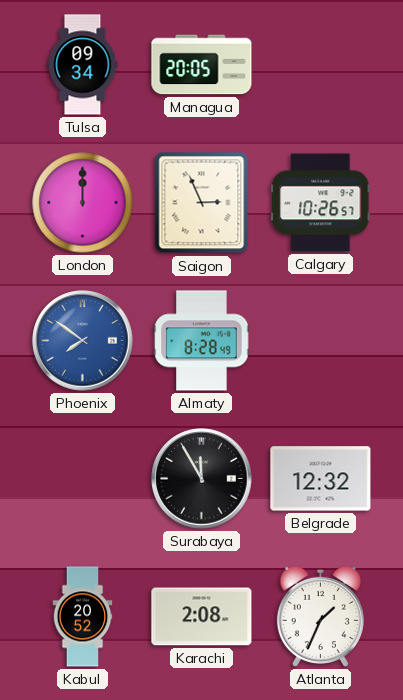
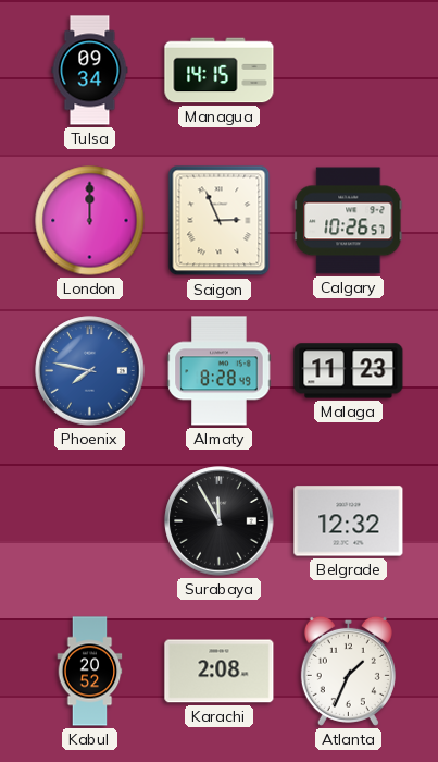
Managua: 20:05 -> 14:15
Phoenix: 7:51 -> 7:47
Malaga: none -> 11:23
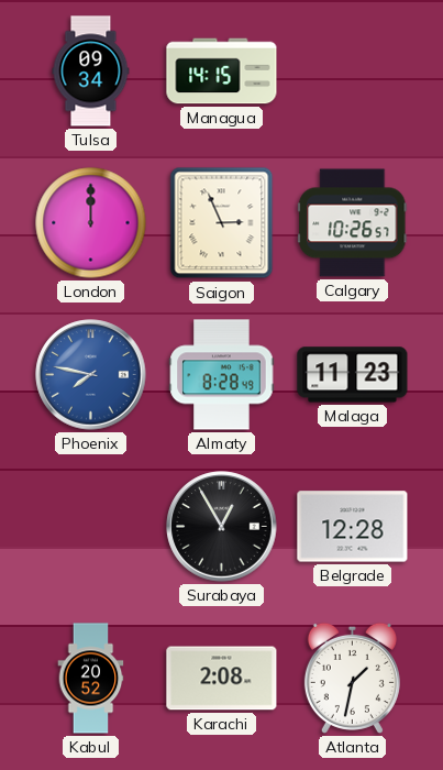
Surabaya: 11:55 -> 12:55
Belgrade: 12:32 -> 12:28
Atlanta: 1:34 -> 1:32
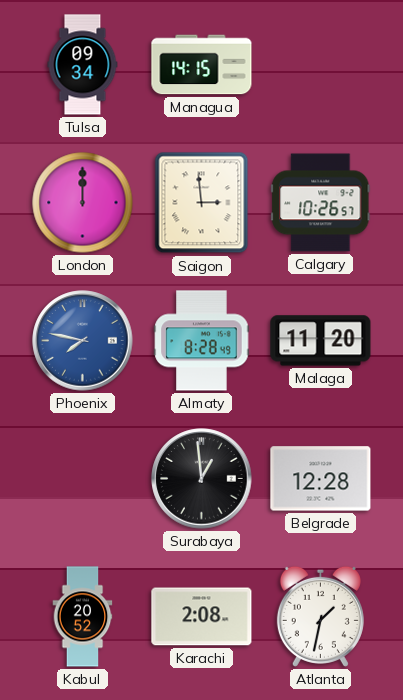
Saigon: 2:56 -> 2:59
Malaga: 11:23 -> 11:20
Surabaya: 12:55 -> 12:59
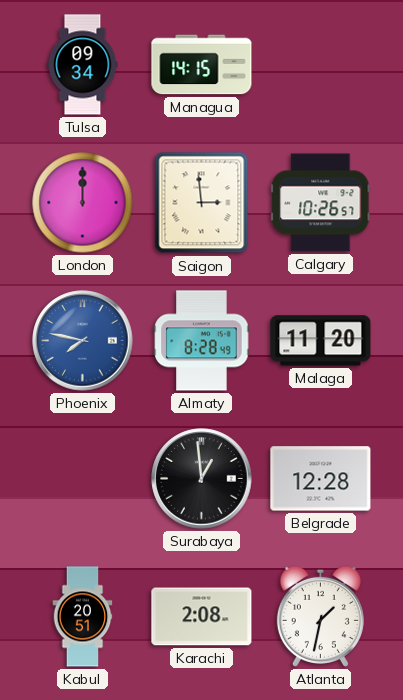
Kabul: 20:52 -> 20:51
